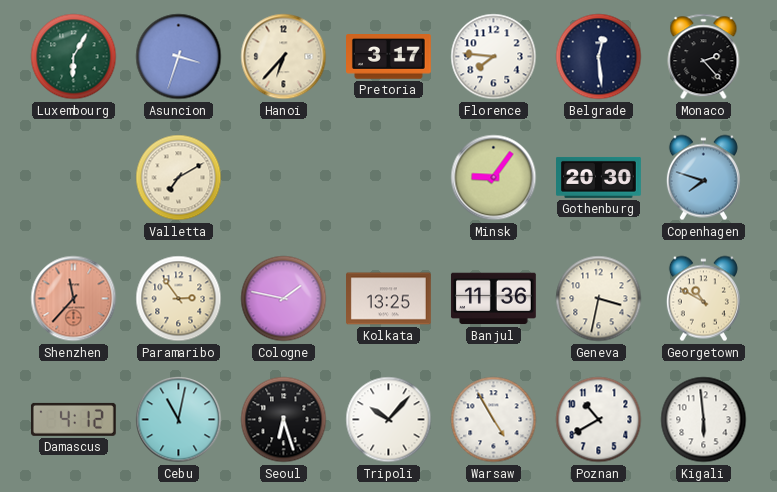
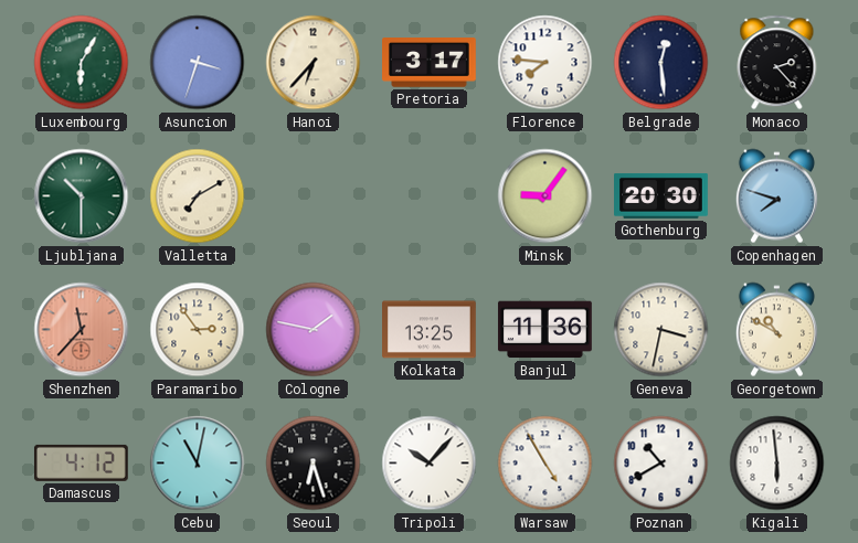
Ljubljana: none -> 10:30
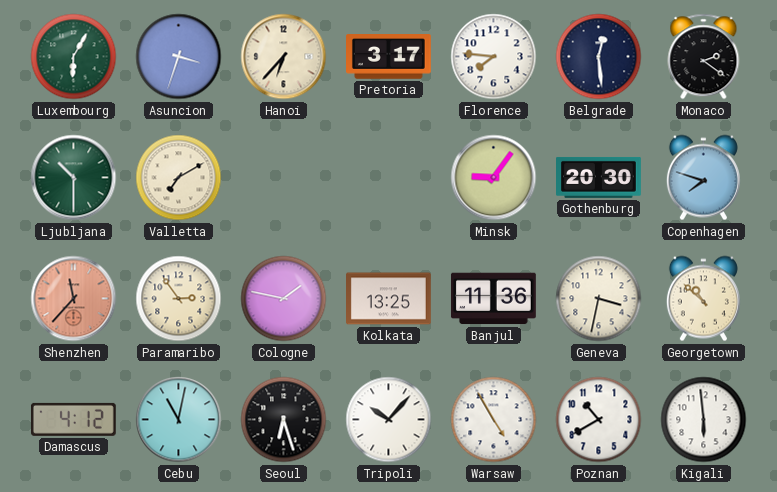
Monaco: 2:23 -> 2:21
Georgetown: 10:50 -> 10:52
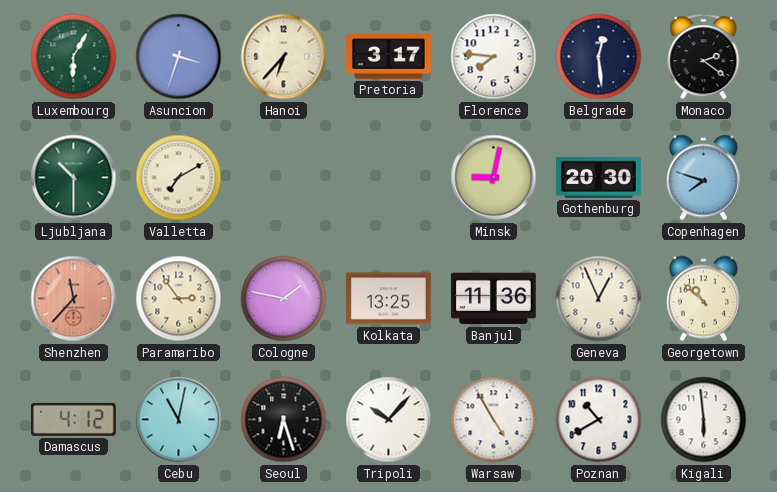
Minsk: 9:06 -> 9:02
Geneva: 3:32 -> 12:56
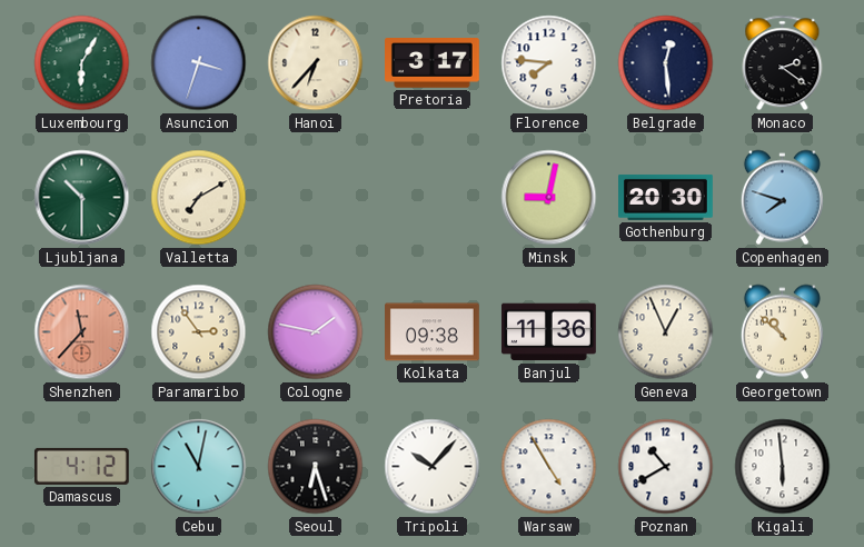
Kolkata: 13:25 -> 09:38
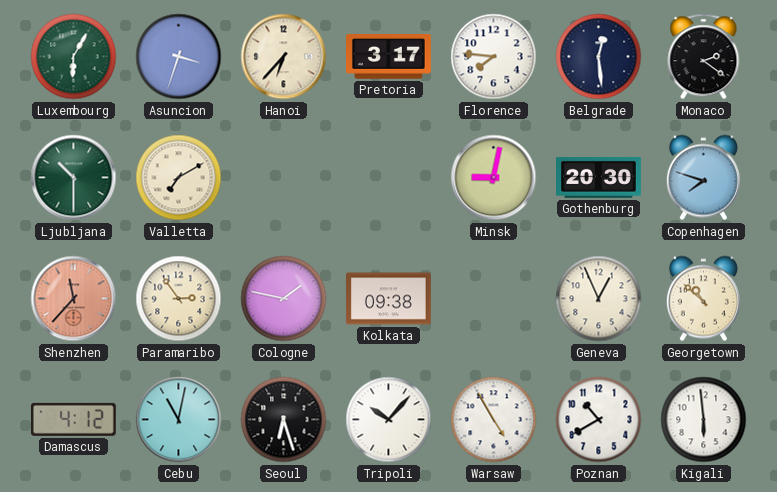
Banjul: 11:36 -> none
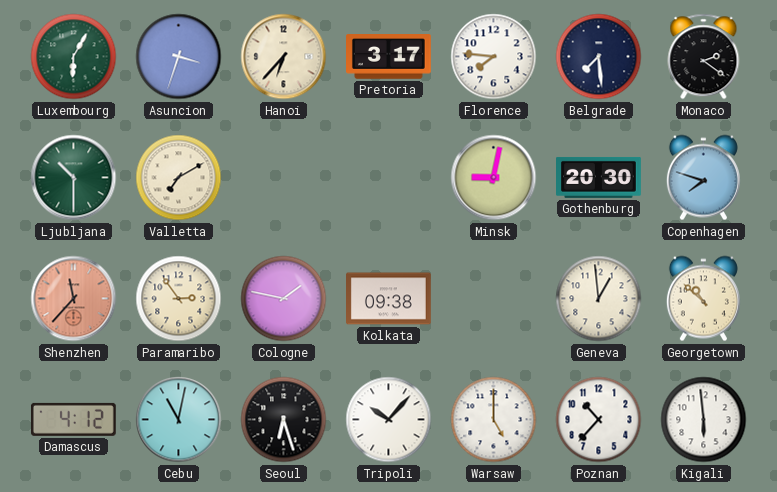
Belgrade: 12:29 -> 7:29
Geneva: 12:56 -> 12:59
Warsaw: 4:55 -> 5:00
Poznan: 10:40 -> 10:37
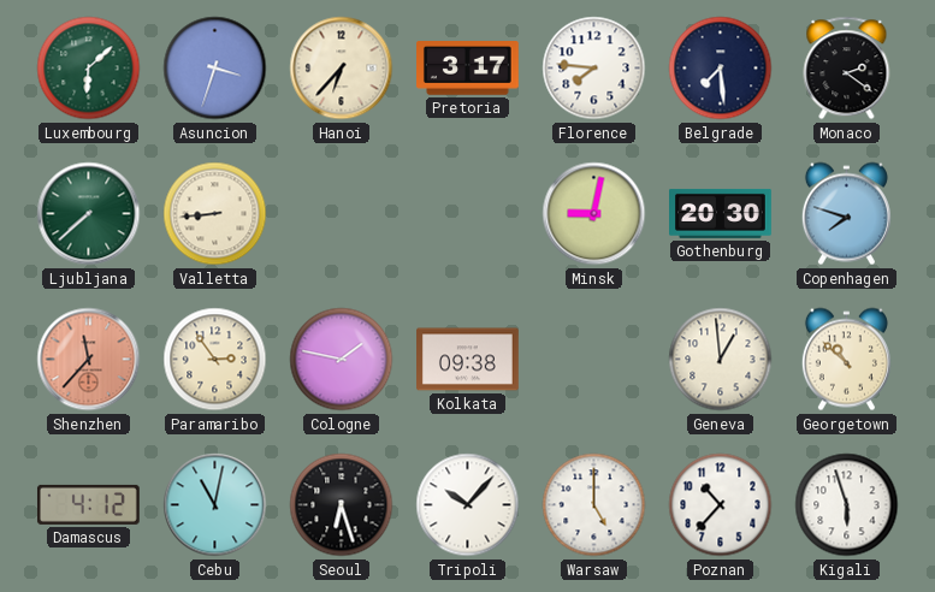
Luxembourg: 6:05 -> 6:08
Ljubljana: 10:30 -> 7:38
Valletta: 7:10 -> 8:44
Kigali: 5:59 -> 5:57
